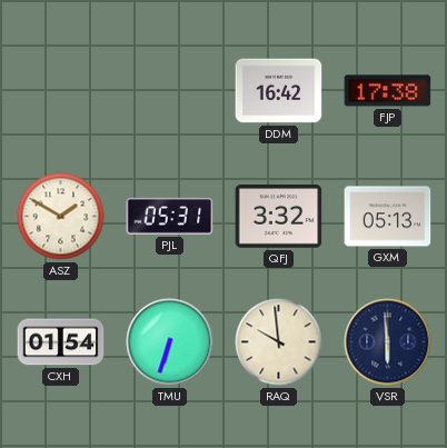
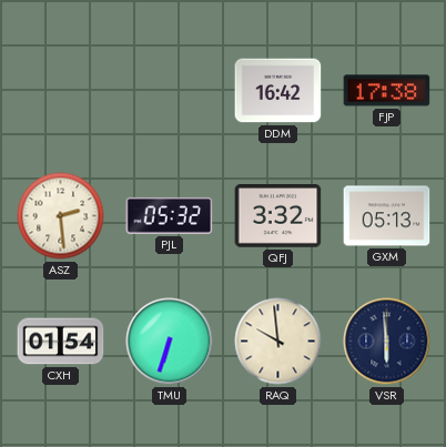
ASZ: 1:50 -> 2:29
PJL: 05:31 -> 05:32
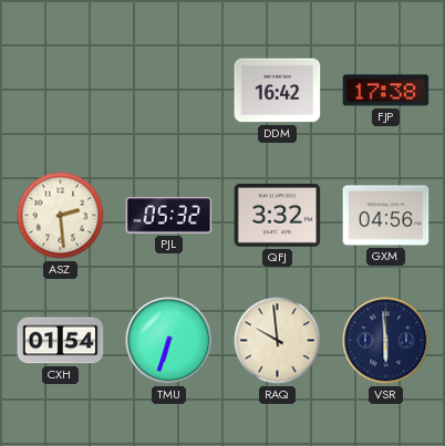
GXM: 05:13 -> 04:56
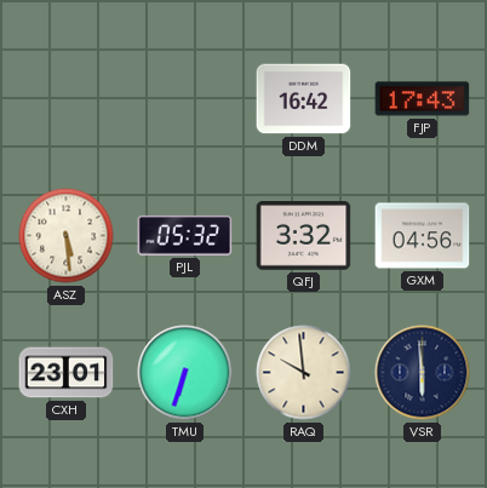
FJP: 17:38 -> 17:43
ASZ: 2:29 -> 5:29
CXH: 01:54 -> 23:01
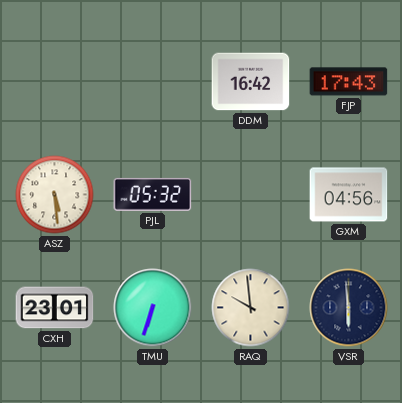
QFJ: 3:32 -> none
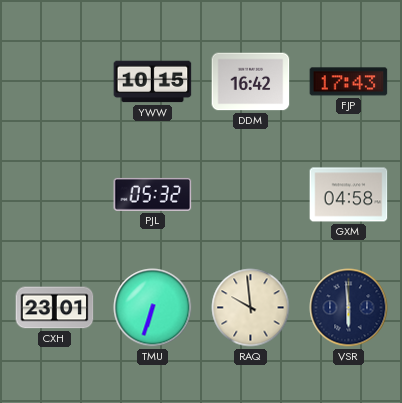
YWW: none -> 10:15
ASZ: 5:29 -> none
GXM: 04:56 -> 04:58
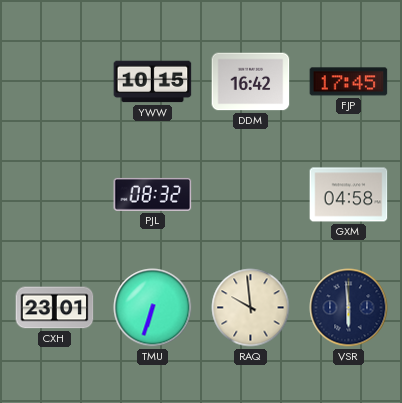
FJP: 17:43 -> 17:45
PJL: 05:32 -> 08:32
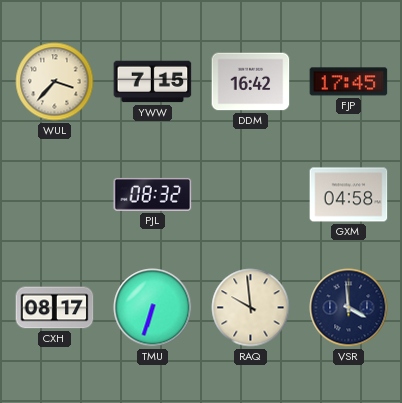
WUL: none -> 3:37
YWW: 10:15 -> 7:15
CXH: 23:01 -> 08:17
VSR: 5:59 -> 3:59
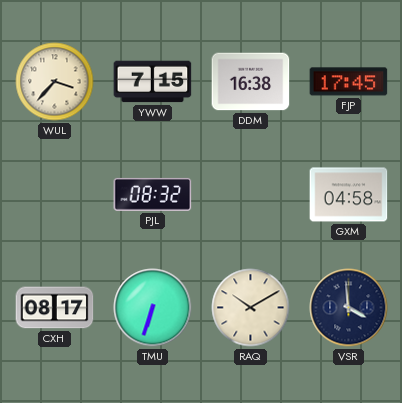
DDM: 16:42 -> 16:38
RAQ: 9:59 -> 10:10
